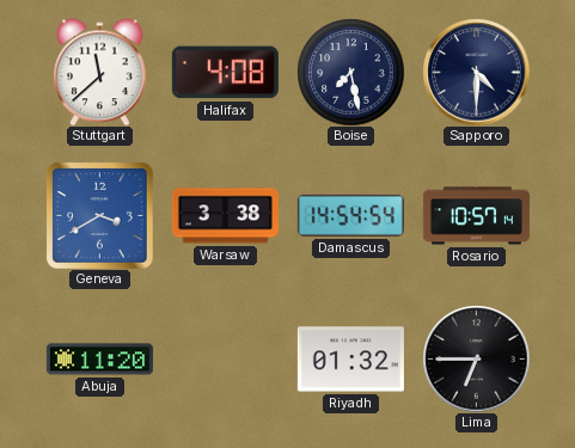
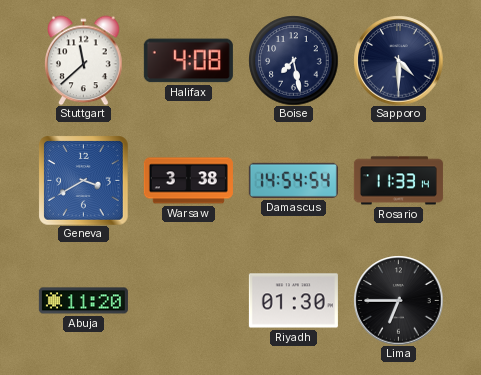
Rosario: 10:57 -> 11:33
Riyadh: 01:32 -> 01:30
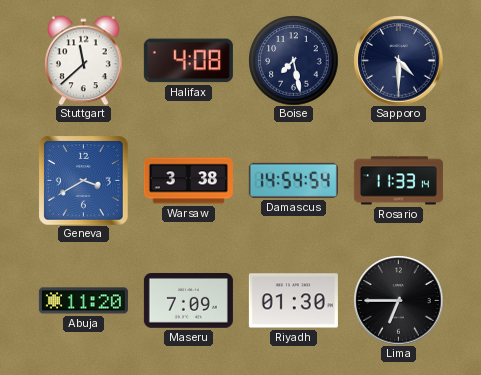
Maseru: none -> 7:09
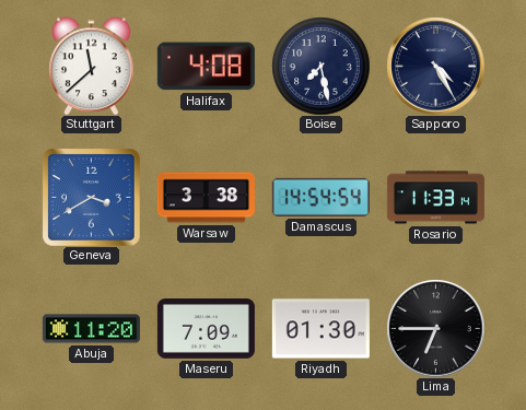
Sapporo: 4:30 -> 4:25
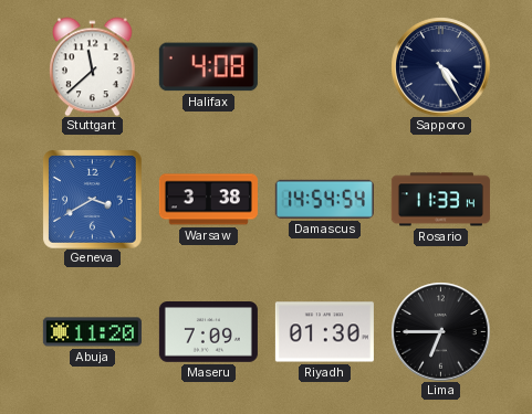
Boise: 7:28 -> none
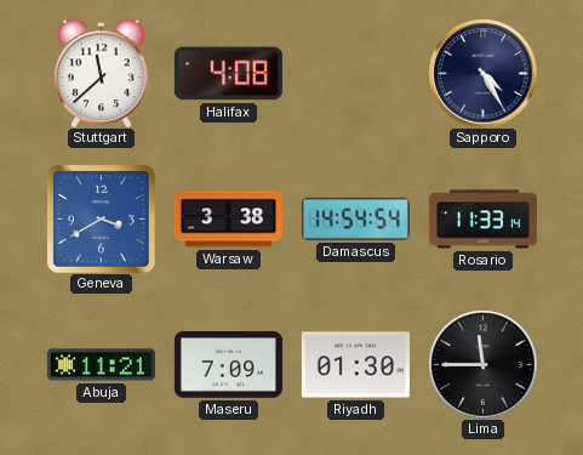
Abuja: 11:20 -> 11:21
Lima: 6:45 -> 11:45
